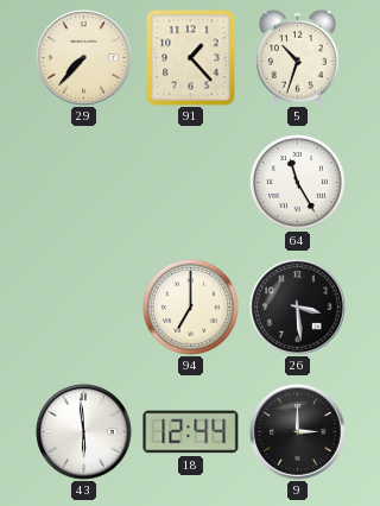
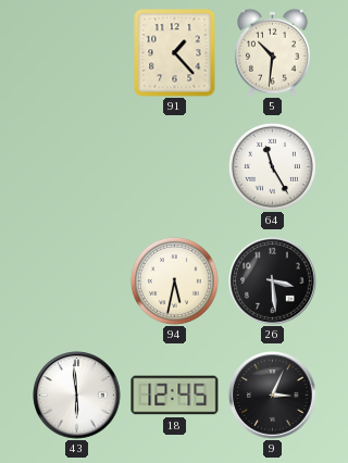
29: 7:37 -> none
5: 10:33 -> 10:31
94: 7:00 -> 5:32
18: 12:44 -> 12:45
9: 3:00 -> 3:04
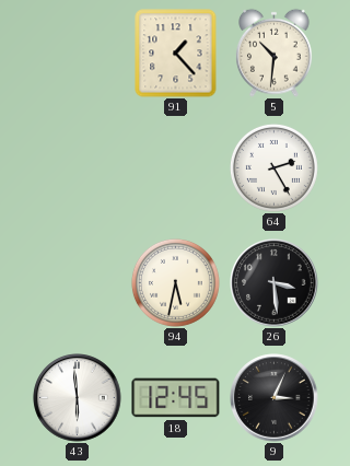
64: 11:25 -> 2:25
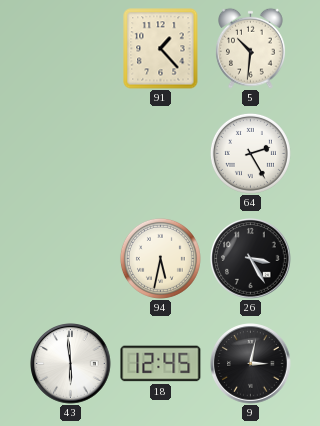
26: 3:29 -> 3:25
9: 3:04 -> 3:02
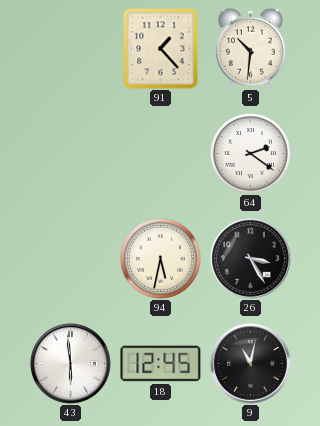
64: 2:25 -> 2:21
9: 3:02 -> 11:02
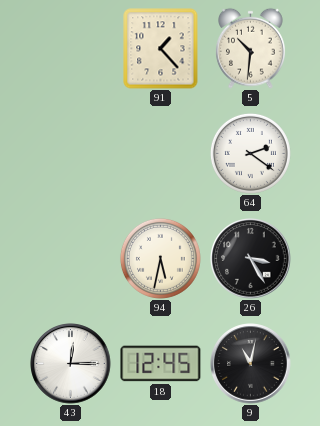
43: 5:59 -> 12:15
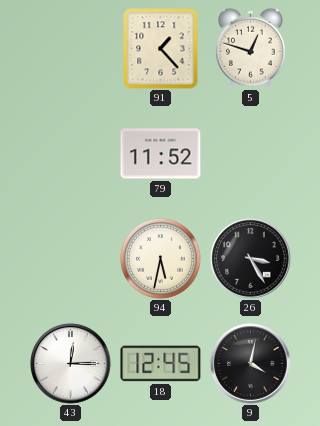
5: 10:31 -> 12:48
79: none -> 11:52
64: 2:21 -> none
9: 11:02 -> 4:02
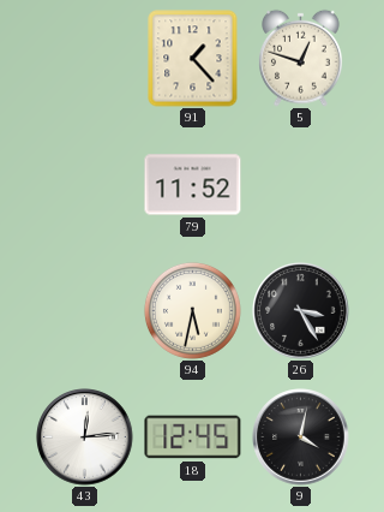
43: 12:15 -> 12:14
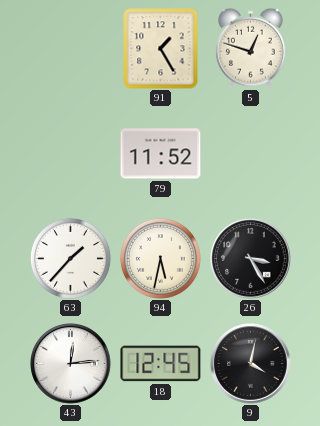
91: 1:23 -> 1:25
63: none -> 1:37
